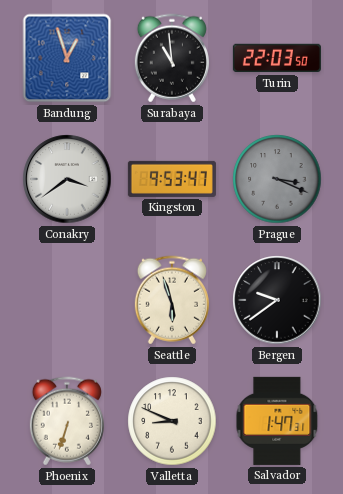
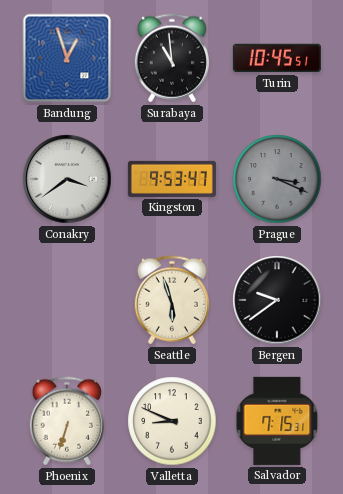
Turin: 22:03 -> 10:45
Salvador: 1:47 -> 7:15
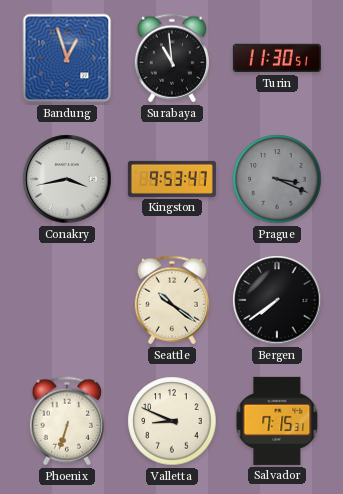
Turin: 10:45 -> 11:30
Conakry: 3:39 -> 3:43
Seattle: 5:57 -> 10:21
Bergen: 9:39 -> 7:39
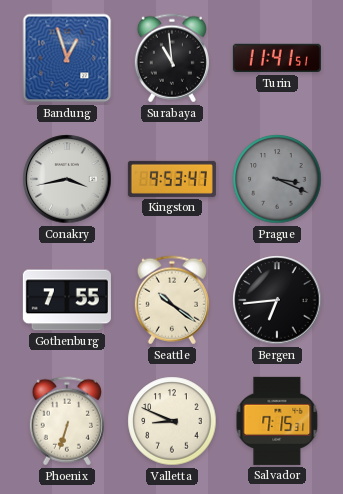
Turin: 11:30 -> 11:41
Gothenburg: none -> 7:55
Bergen: 7:39 -> 6:44
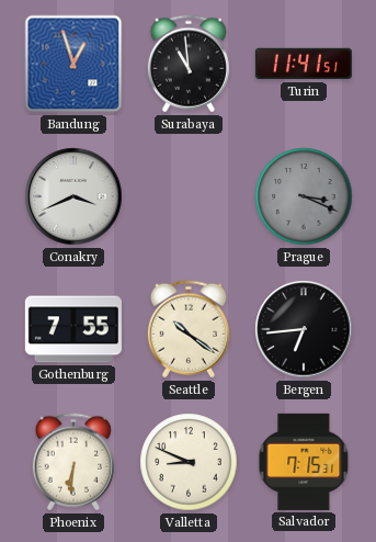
Conakry: 3:43 -> 3:41
Kingston: 9:53 -> none
Phoenix: 6:33 -> 6:31
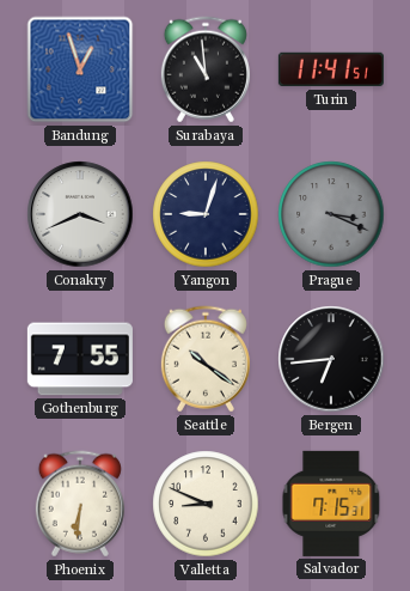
Yangon: none -> 9:03
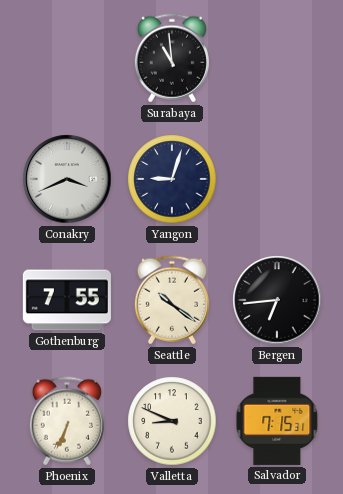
Bandung: 12:57 -> none
Turin: 11:41 -> none
Prague: 3:19 -> none
Phoenix: 6:31 -> 6:34
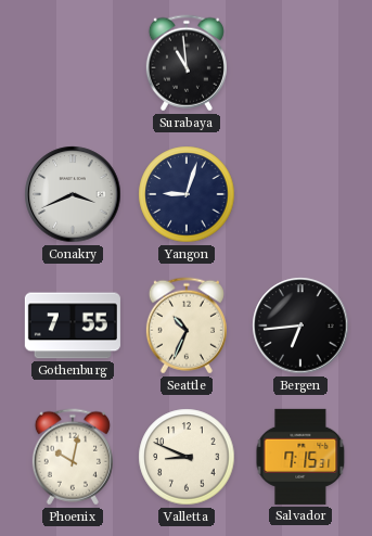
Seattle: 10:21 -> 10:34
Phoenix: 6:34 -> 10:02
